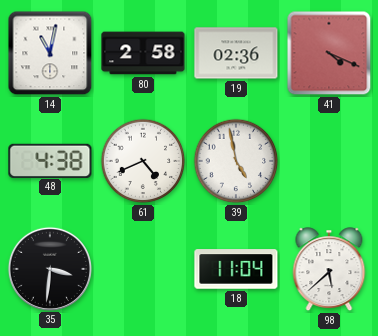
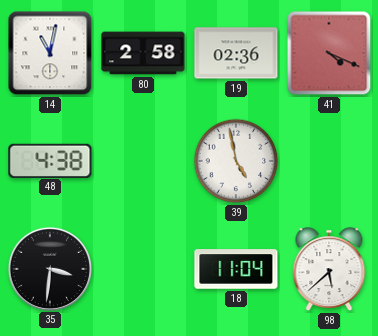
61: 4:41 -> none
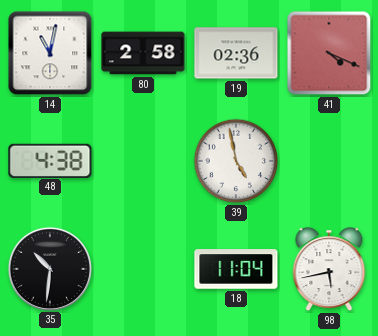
35: 3:31 -> 10:31
98: 5:38 -> 5:43
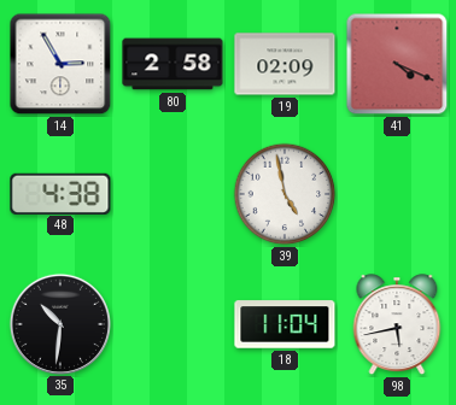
14: 11:02 -> 2:55
19: 02:36 -> 02:09
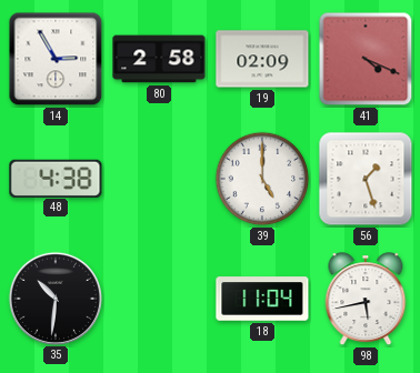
39: 4:58 -> 5:00
56: none -> 1:27
